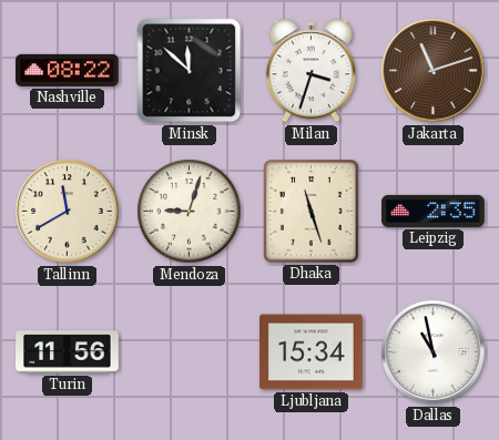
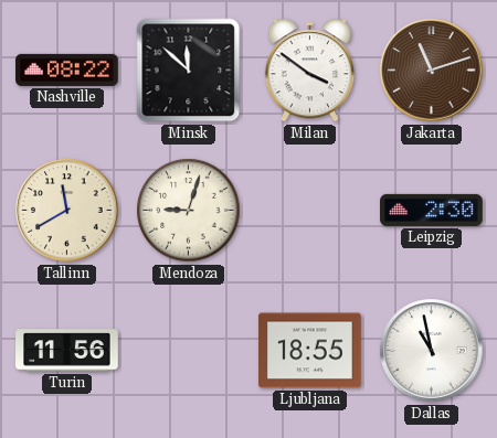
Milan: 3:33 -> 3:51
Dhaka: 11:27 -> none
Leipzig: 2:35 -> 2:30
Ljubljana: 15:34 -> 18:55
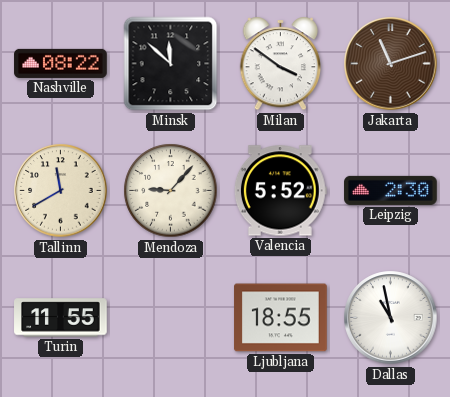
Mendoza: 9:03 -> 9:07
Valencia: none -> 5:52
Turin: 11:56 -> 11:55
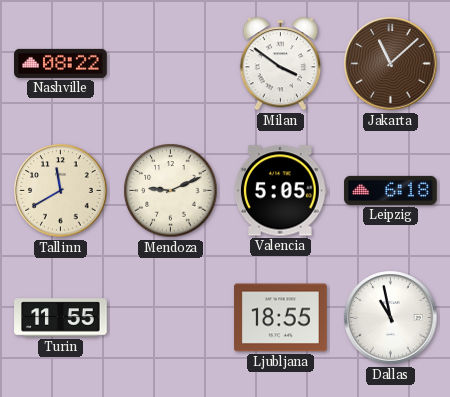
Minsk: 11:52 -> none
Jakarta: 11:12 -> 11:08
Mendoza: 9:07 -> 9:11
Valencia: 5:52 -> 5:05
Leipzig: 2:30 -> 6:18
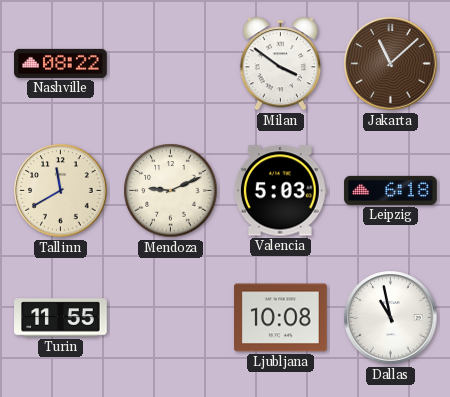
Valencia: 5:05 -> 5:03
Ljubljana: 18:55 -> 10:08
